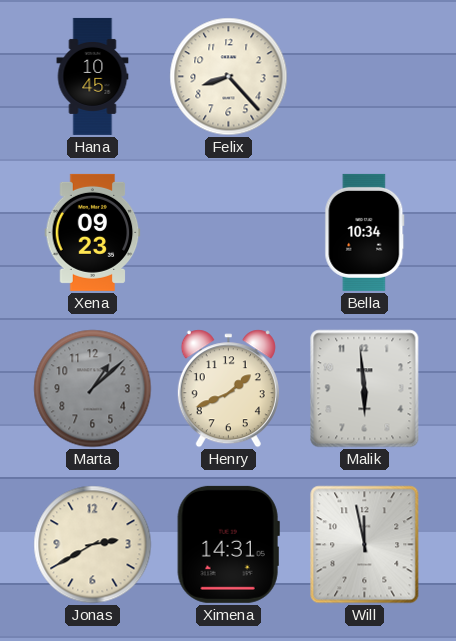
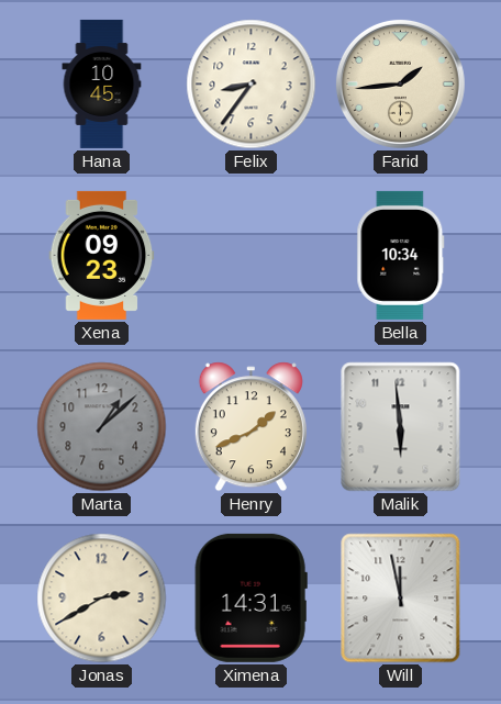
Felix: 8:23 -> 8:36
Farid: none -> 1:44
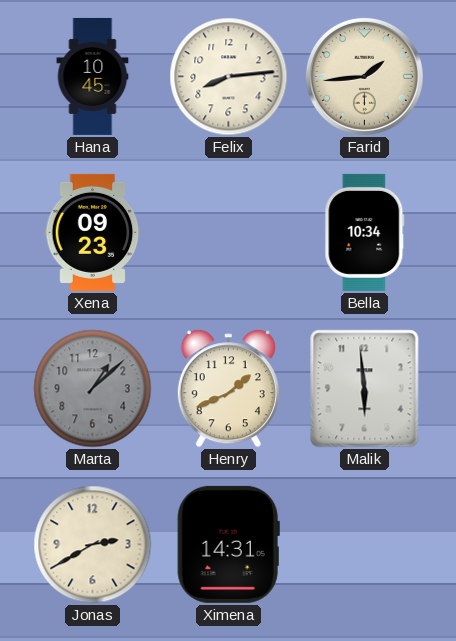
Felix: 8:36 -> 8:14
Will: 11:58 -> none
